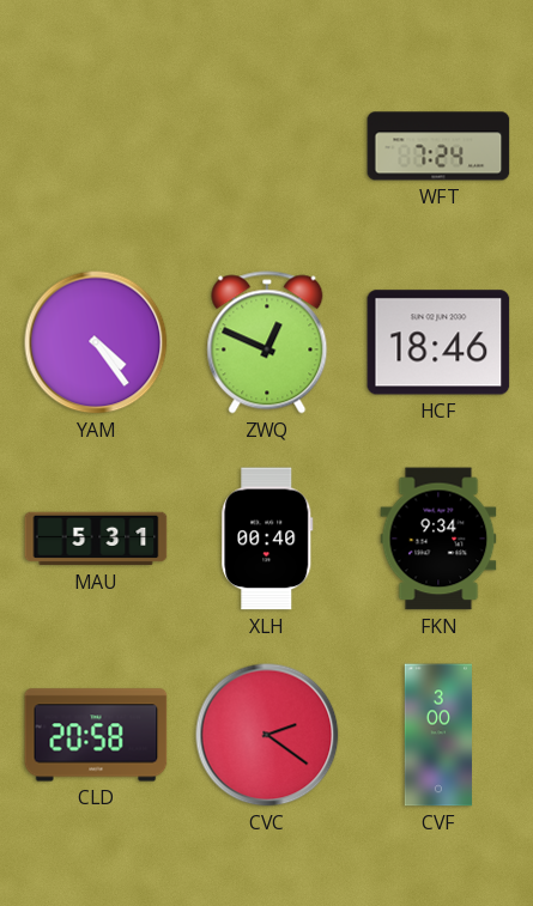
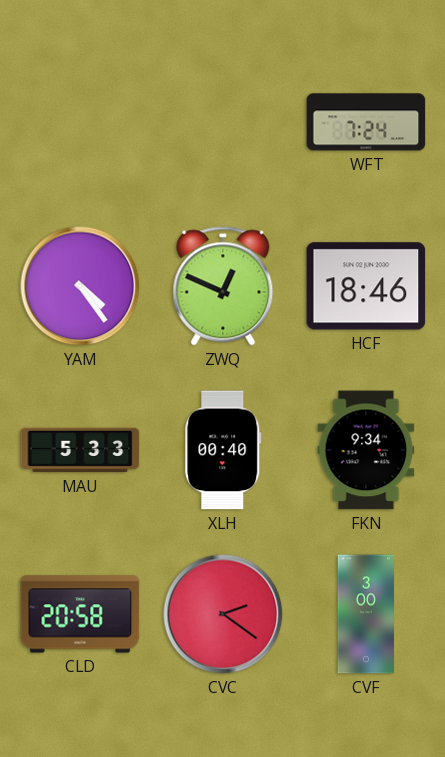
MAU: 5:31 -> 5:33
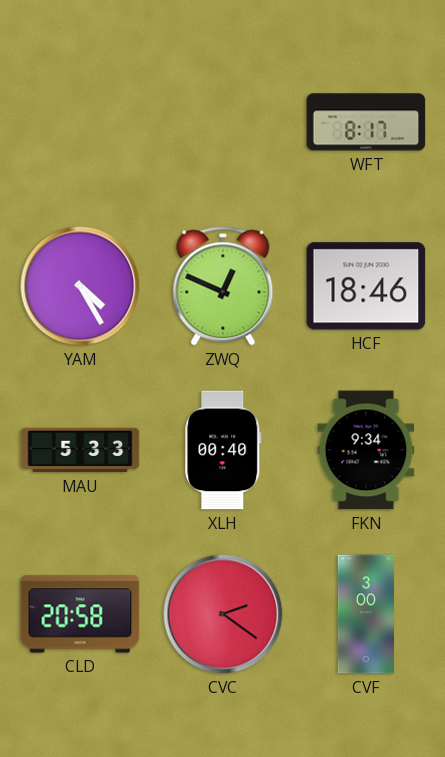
WFT: 7:24 -> 8:17
YAM: 4:24 -> 4:25
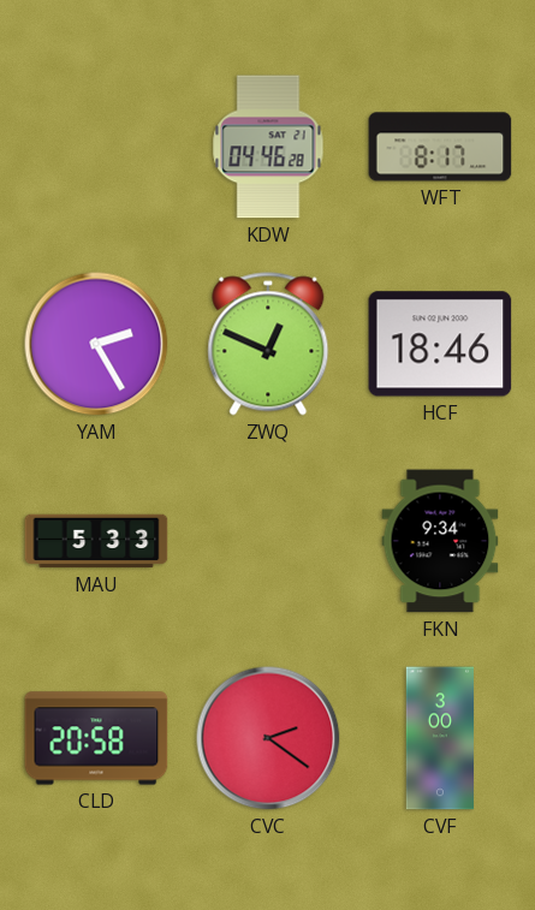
KDW: none -> 04:46
YAM: 4:25 -> 2:25
XLH: 00:40 -> none
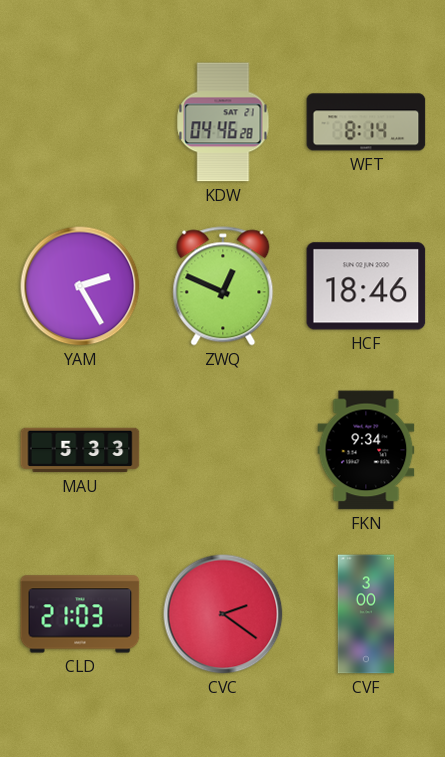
WFT: 8:17 -> 8:14
CLD: 20:58 -> 21:03
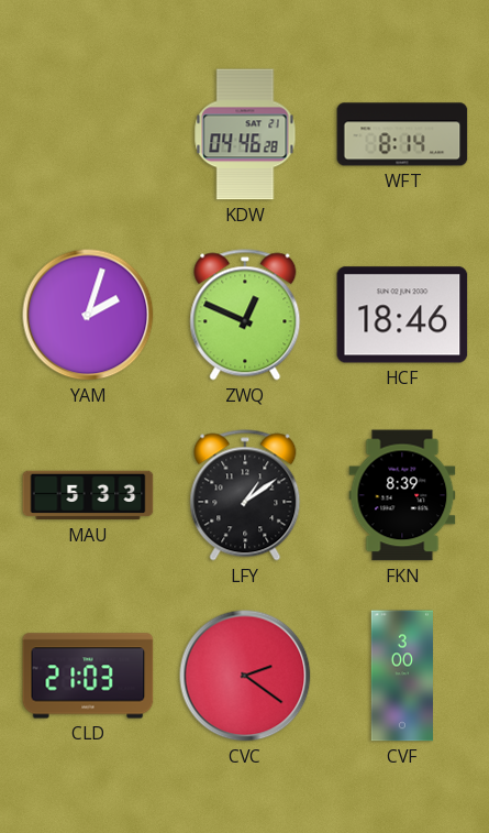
YAM: 2:25 -> 2:03
LFY: none -> 1:09
FKN: 9:34 -> 8:39
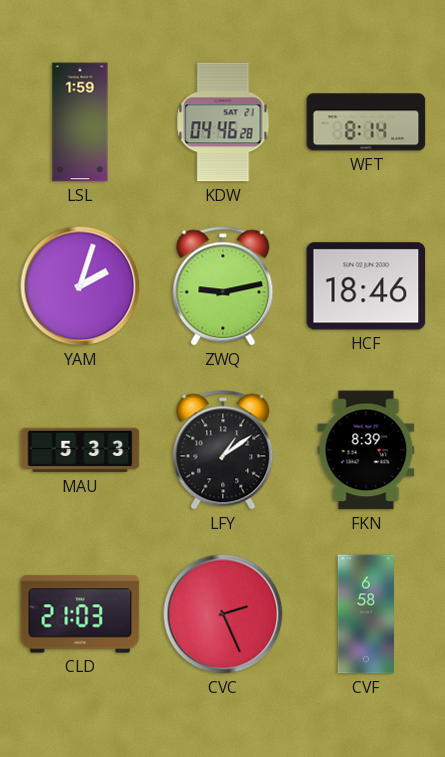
LSL: none -> 1:59
ZWQ: 12:49 -> 9:13
CVC: 2:21 -> 2:26
CVF: 3:00 -> 6:58
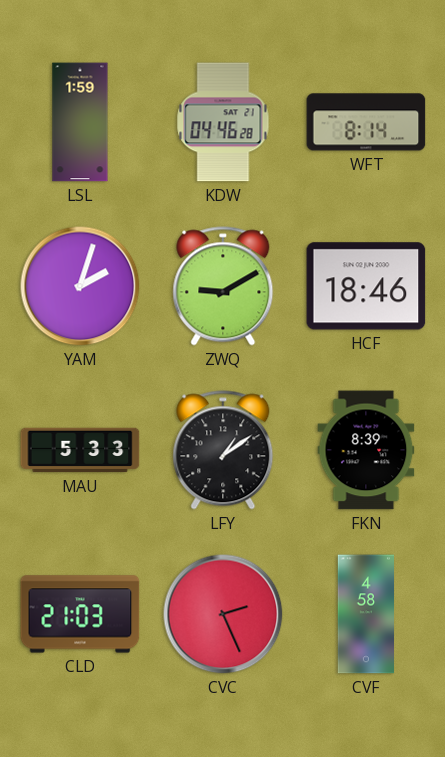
ZWQ: 9:13 -> 9:10
CVF: 6:58 -> 4:58
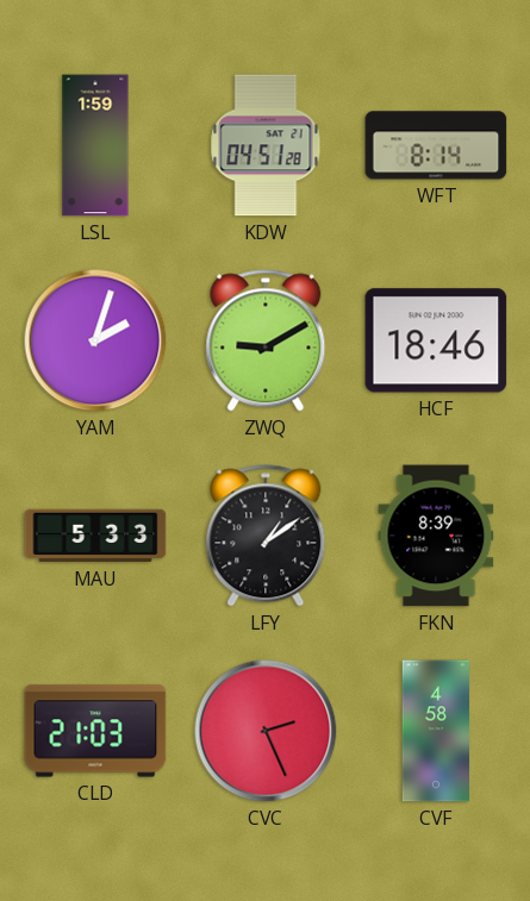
KDW: 04:46 -> 04:51
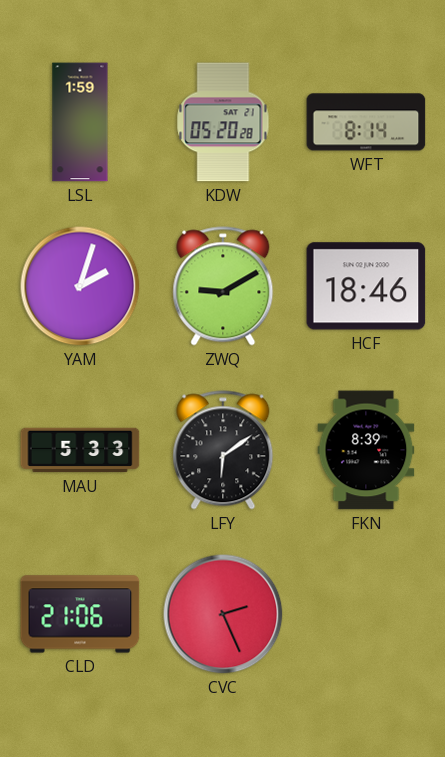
KDW: 04:51 -> 05:20
LFY: 1:09 -> 6:09
CLD: 21:03 -> 21:06
CVF: 4:58 -> none
